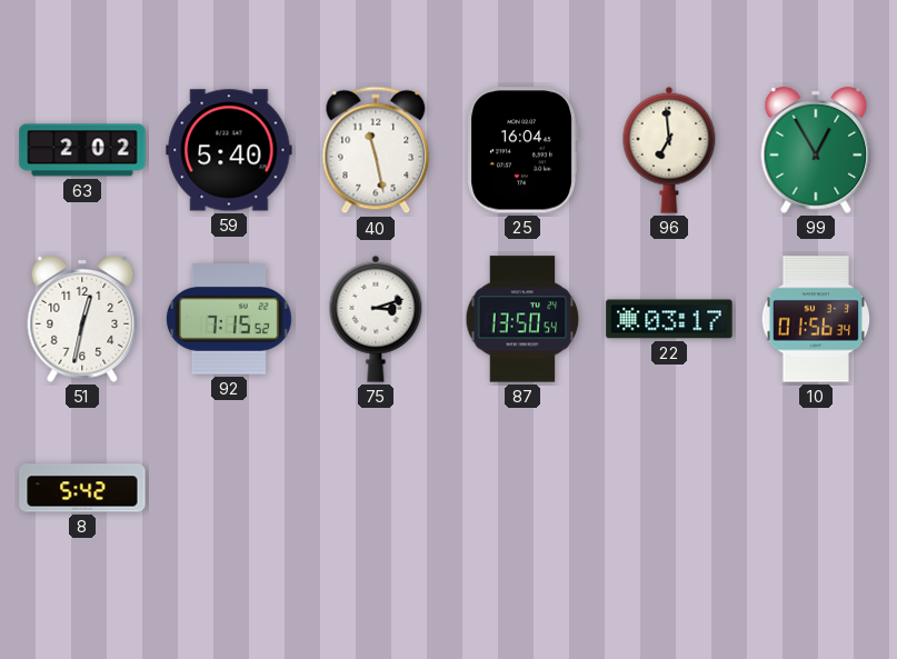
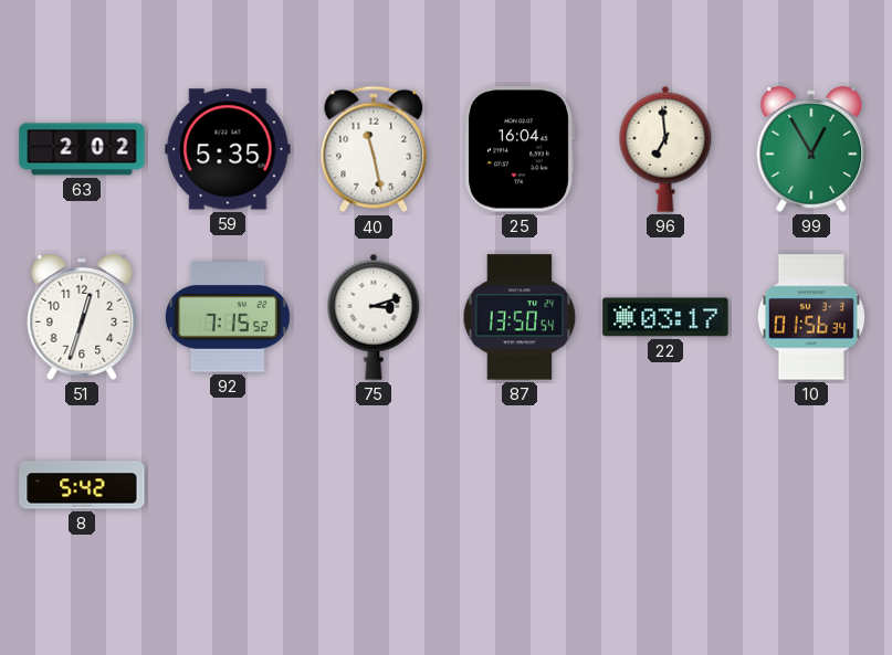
59: 5:40 -> 5:35
51: 12:32 -> 12:33
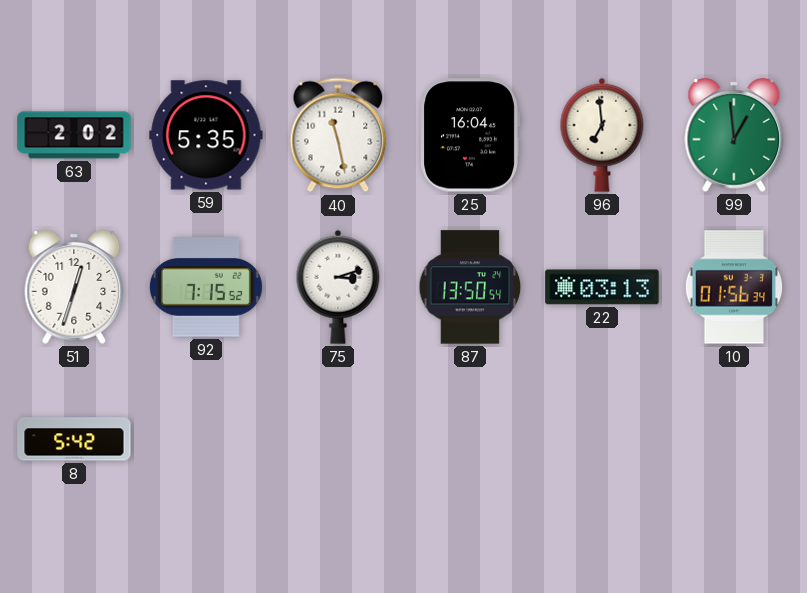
99: 12:55 -> 12:59
22: 03:17 -> 03:13
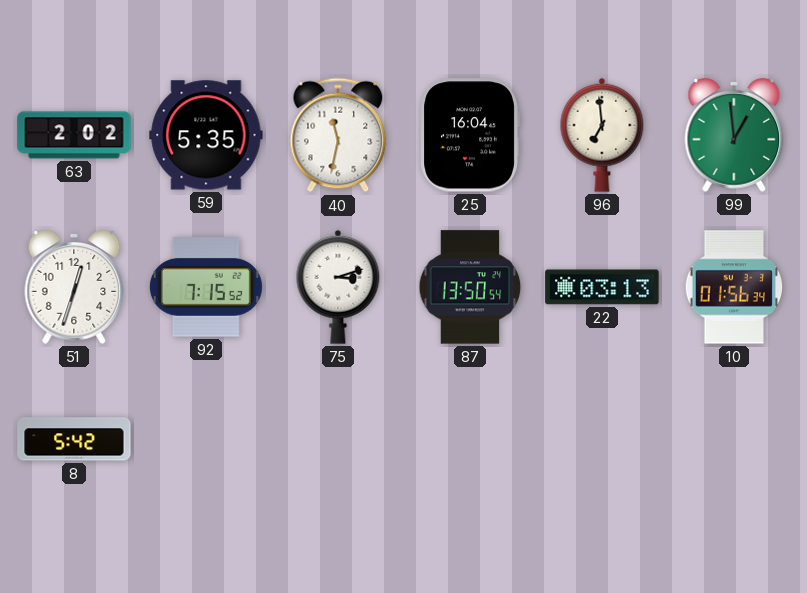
40: 11:28 -> 11:32
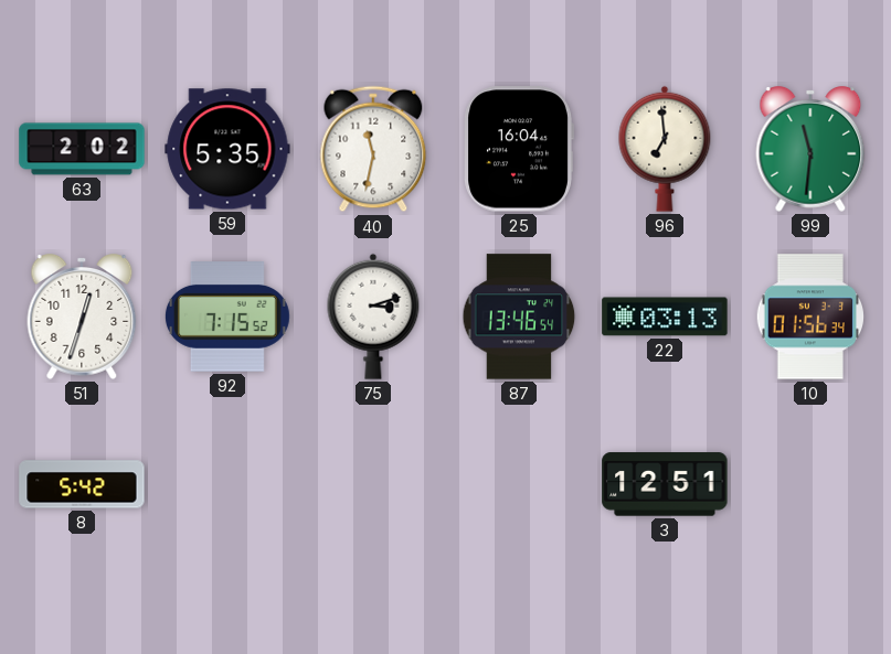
99: 12:59 -> 11:31
87: 13:50 -> 13:46
3: none -> 12:51
